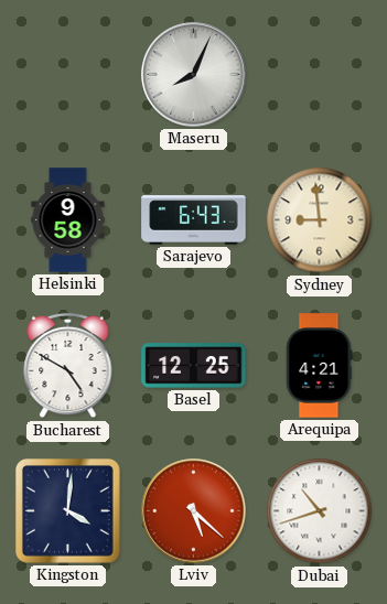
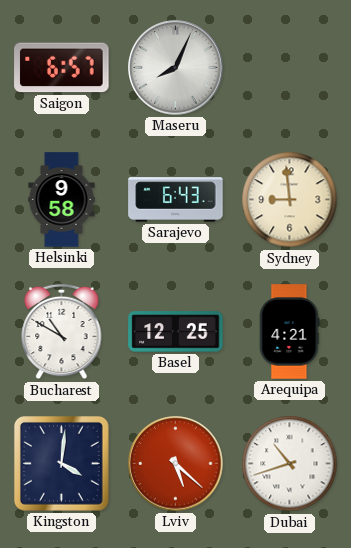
Saigon: none -> 6:57
Bucharest: 4:50 -> 10:50
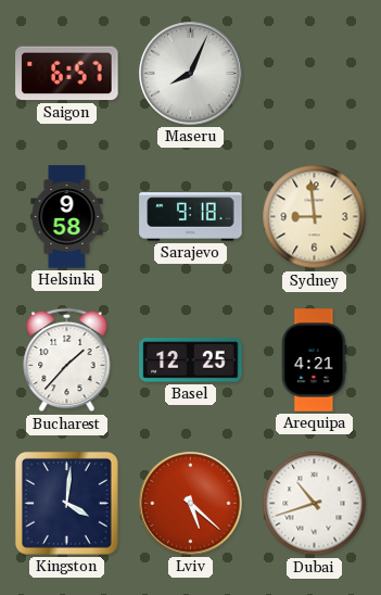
Sarajevo: 6:43 -> 9:18
Bucharest: 10:50 -> 1:37
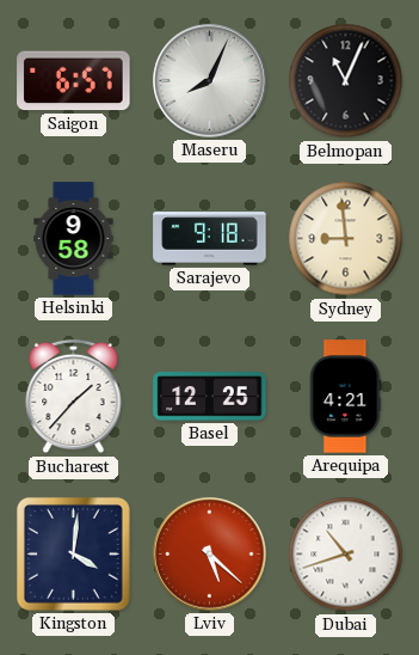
Belmopan: none -> 11:04
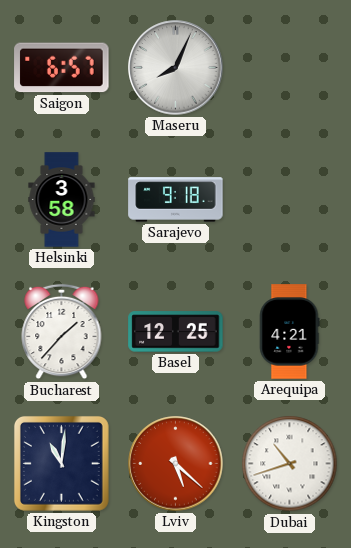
Belmopan: 11:04 -> none
Helsinki: 9:58 -> 3:58
Sydney: 8:59 -> none
Kingston: 4:01 -> 11:01
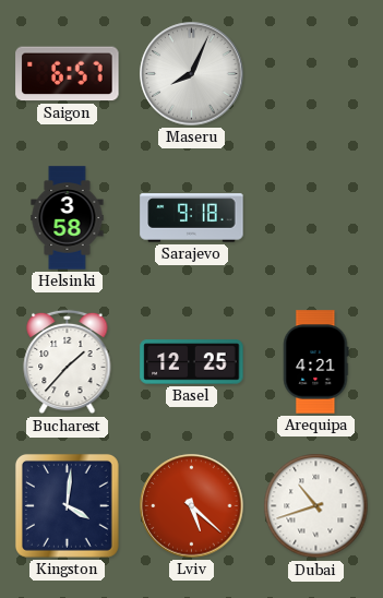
Kingston: 11:01 -> 4:01
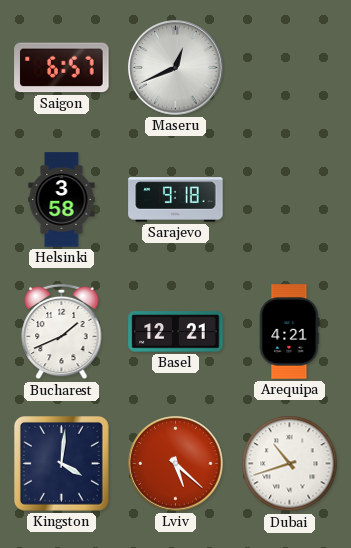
Maseru: 8:04 -> 12:41
Bucharest: 1:37 -> 1:41
Basel: 12:25 -> 12:21
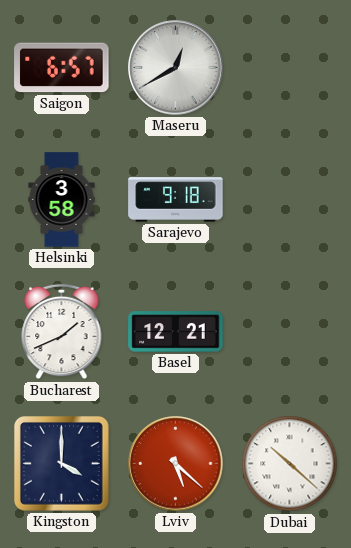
Maseru: 12:41 -> 12:40
Arequipa: 4:21 -> none
Kingston: 4:01 -> 4:00
Dubai: 10:42 -> 10:22
